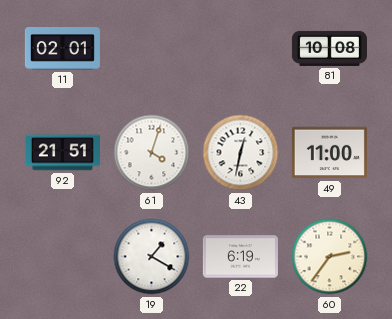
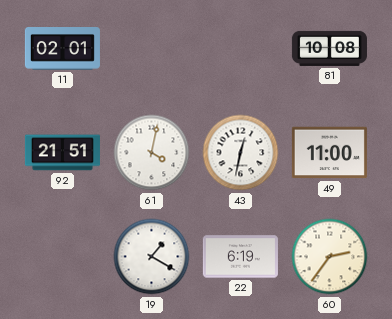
61: 4:03 -> 4:02
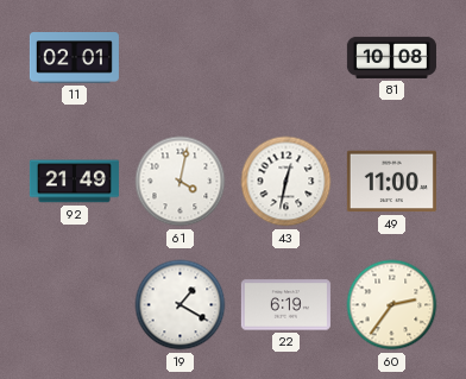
92: 21:51 -> 21:49
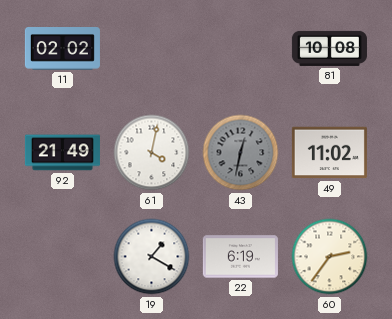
11: 02:01 -> 02:02
43 dial: white -> grey
49: 11:00 -> 11:02
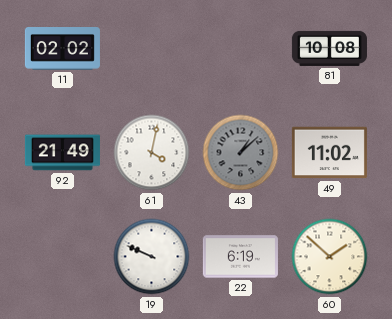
43: 12:32 -> 1:08
19: 1:20 -> 9:49
60: 2:36 -> 1:52
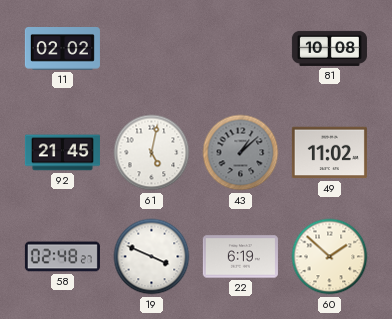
92: 21:49 -> 21:45
61: 4:02 -> 5:02
58: none -> 02:48
19: 9:49 -> 3:49
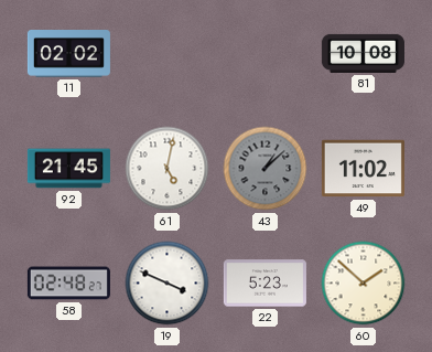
22: 6:19 -> 5:23
